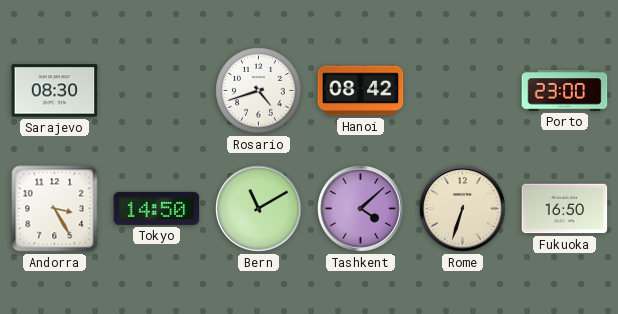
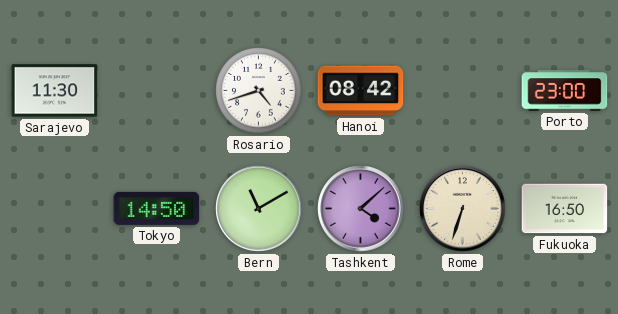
Sarajevo: 08:30 -> 11:30
Andorra: 3:25 -> none
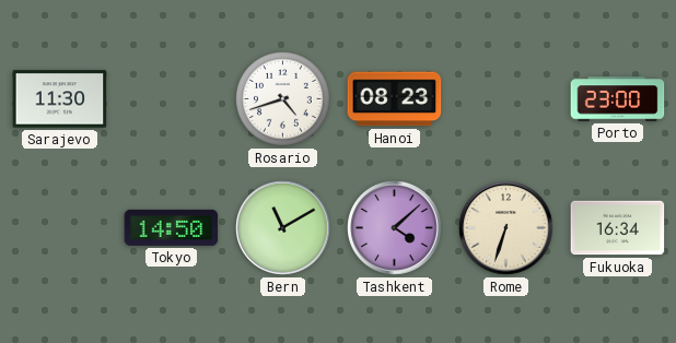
Hanoi: 08:42 -> 08:23
Fukuoka: 16:50 -> 16:34
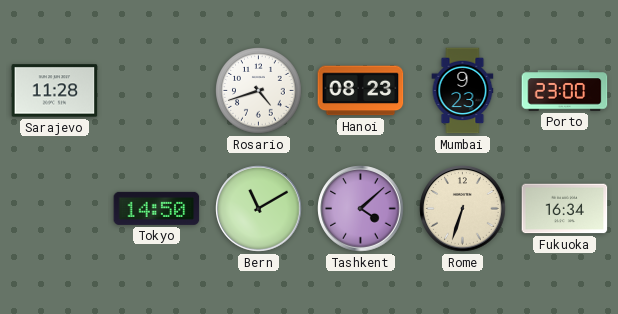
Sarajevo: 11:30 -> 11:28
Mumbai: none -> 9:23
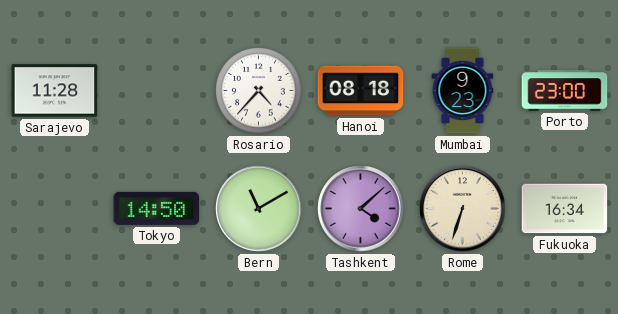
Rosario: 4:42 -> 4:37
Hanoi: 08:23 -> 08:18
